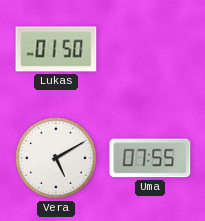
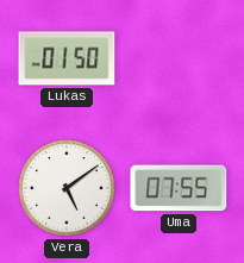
Vera: 5:10 -> 5:09
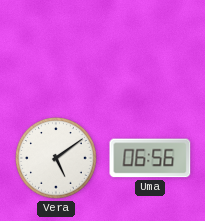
Lukas: 01:50 -> none
Uma: 07:55 -> 06:56
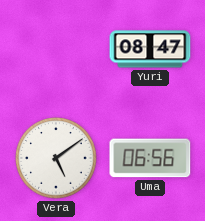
Yuri: none -> 08:47
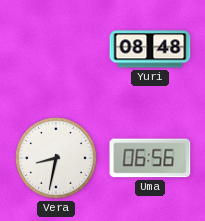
Yuri: 08:47 -> 08:48
Vera: 5:09 -> 8:32
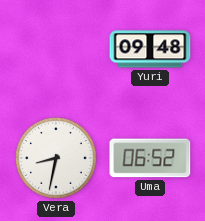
Yuri: 08:48 -> 09:48
Uma: 06:56 -> 06:52
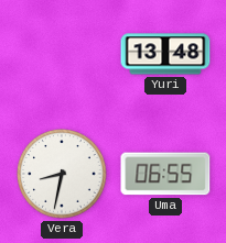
Yuri: 09:48 -> 13:48
Uma: 06:52 -> 06:55
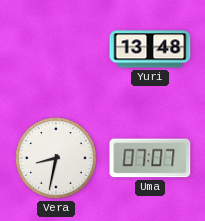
Uma: 06:55 -> 07:07
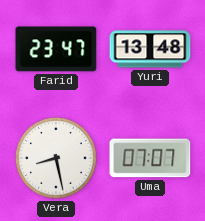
Farid: none -> 23:47
Vera: 8:32 -> 8:28
